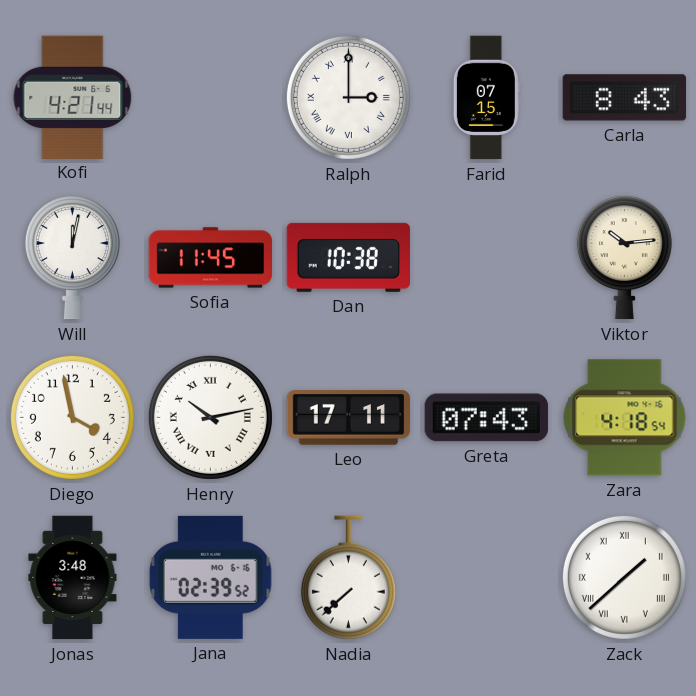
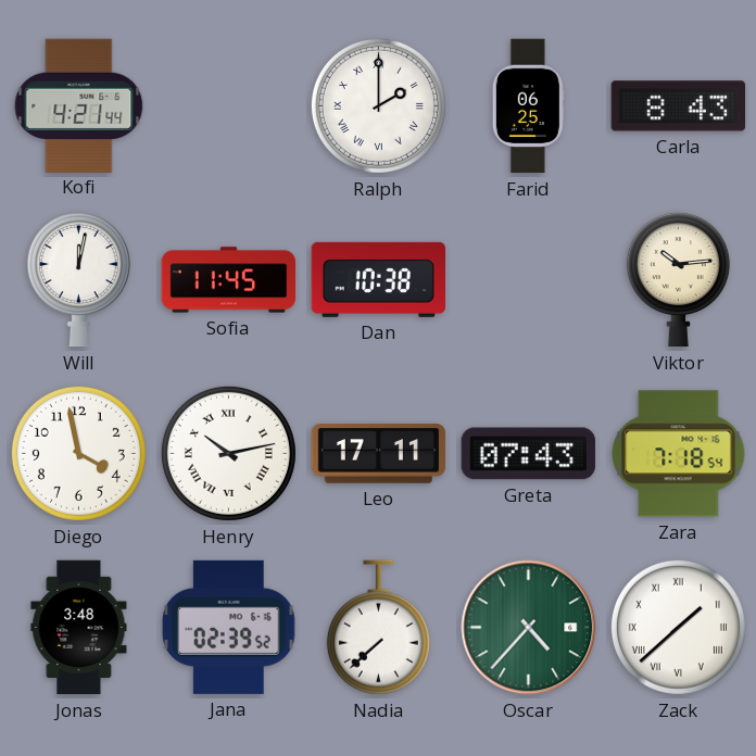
Ralph: 3:00 -> 2:00
Farid: 07:15 -> 06:25
Zara: 4:18 -> 7:18
Oscar: none -> 4:37
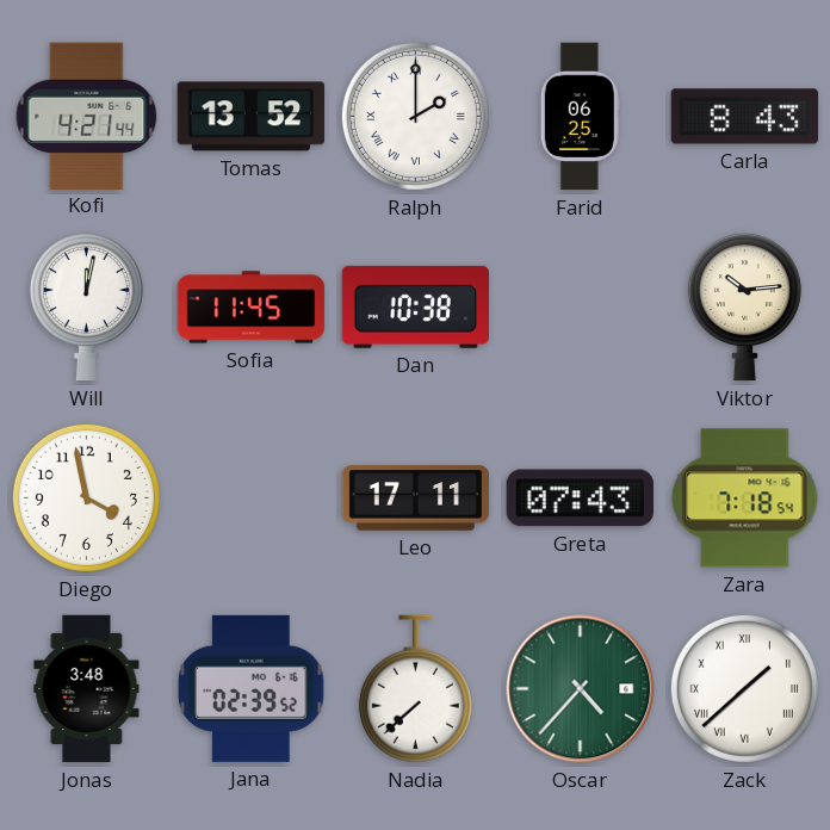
Tomas: none -> 13:52
Henry: 10:13 -> none
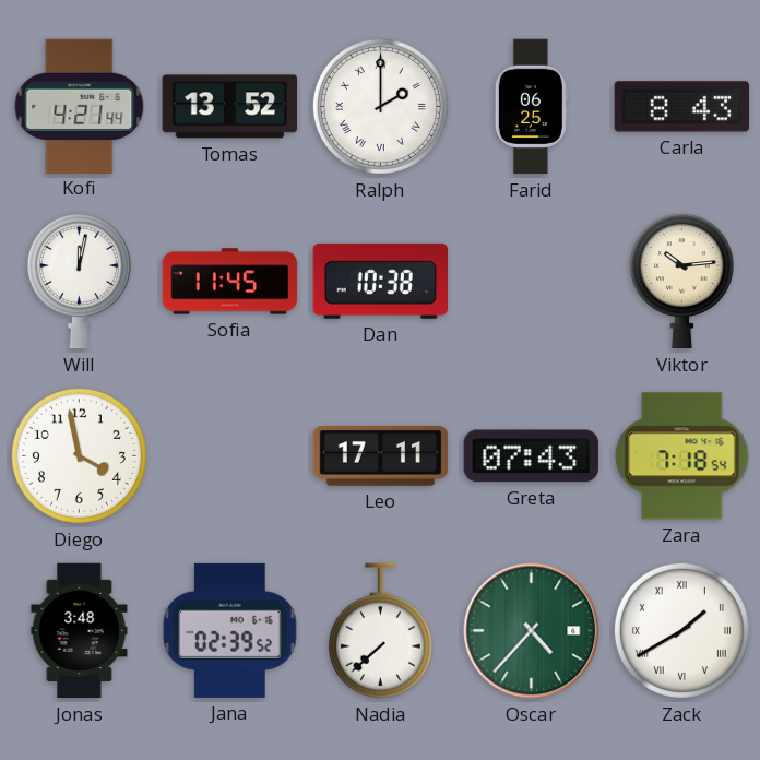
Zack: 1:38 -> 1:40
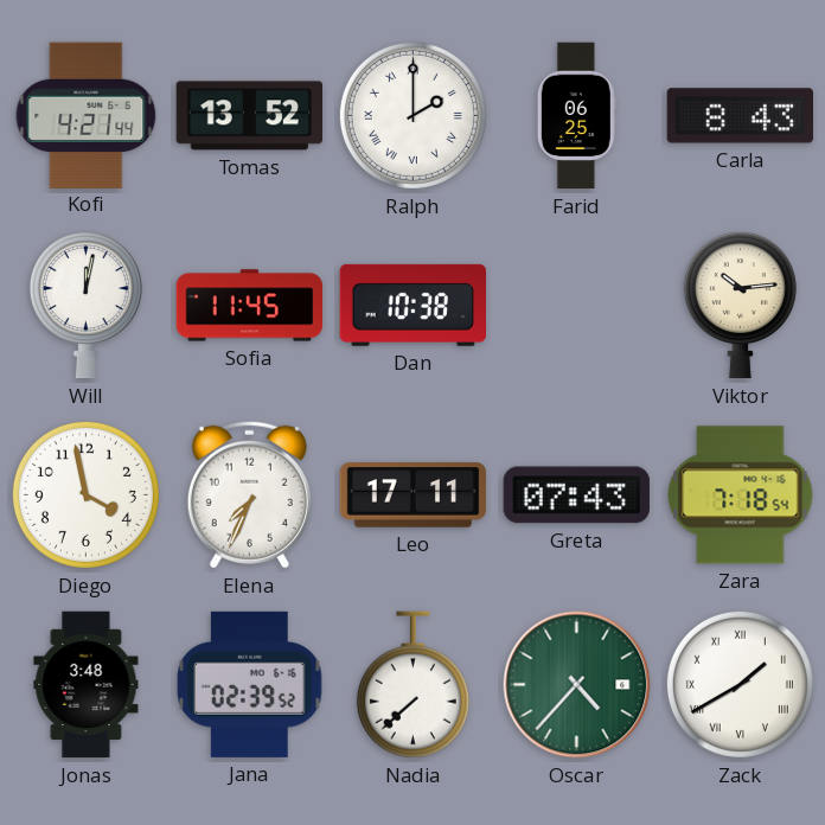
Elena: none -> 7:34
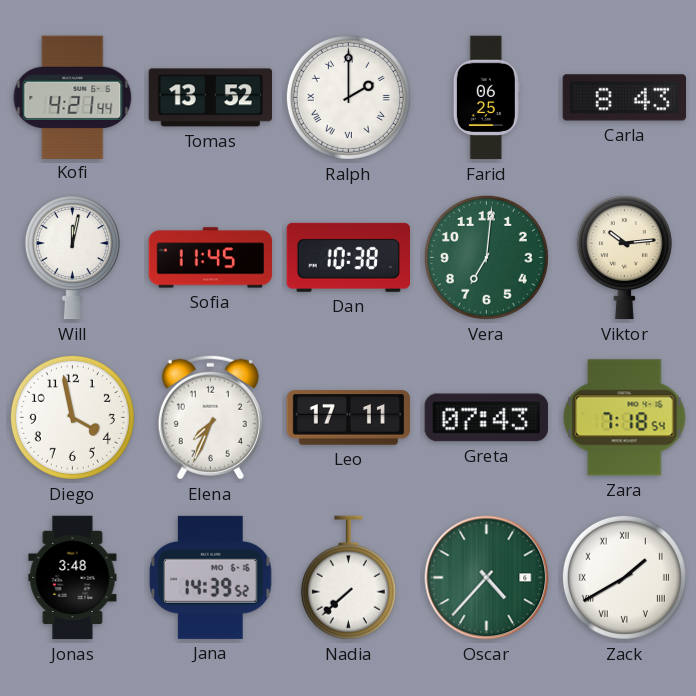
Vera: none -> 7:01
Jana: 02:39 -> 14:39
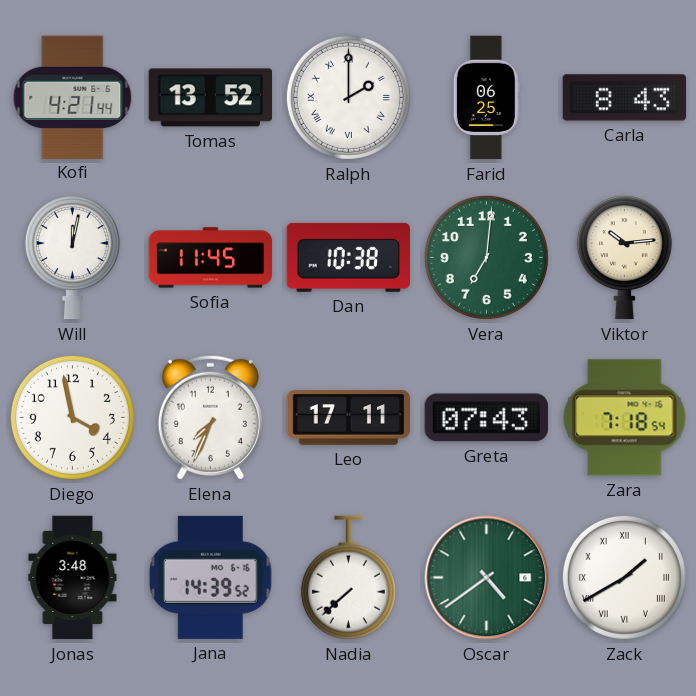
Oscar: 4:37 -> 4:39
